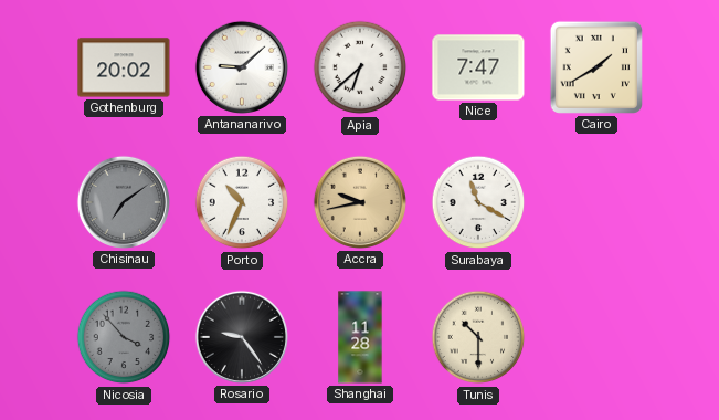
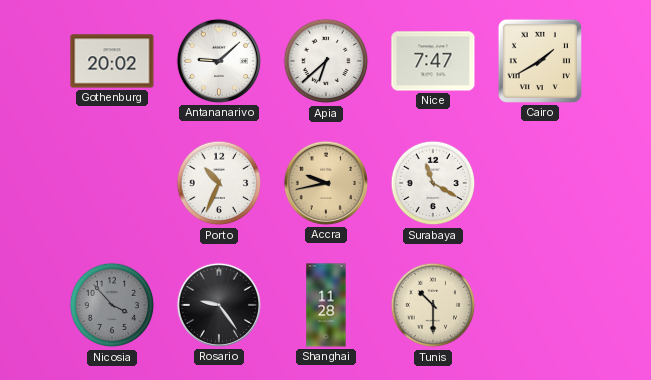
Chisinau: 7:09 -> none
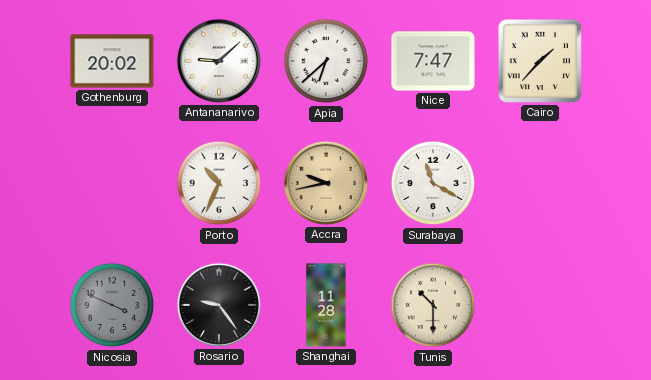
Cairo: 1:40 -> 1:37
Nicosia: 3:53 -> 3:49
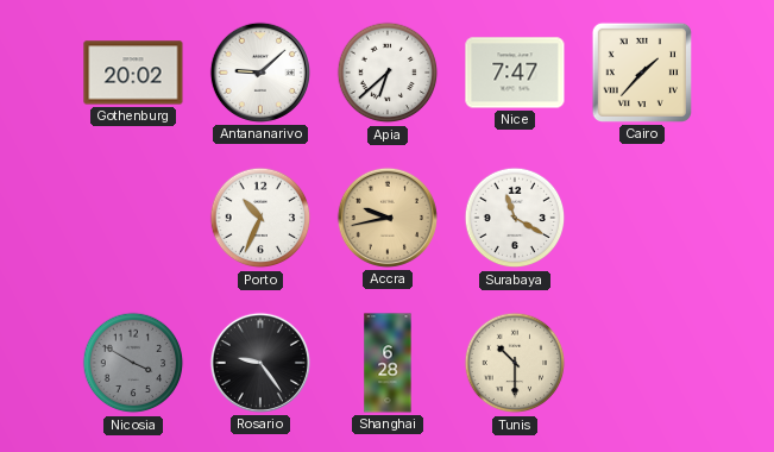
Nicosia: 3:49 -> 3:50
Shanghai: 11:28 -> 6:28
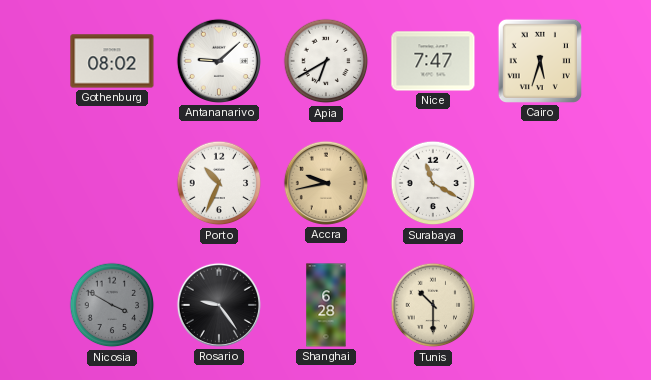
Gothenburg: 20:02 -> 08:02
Apia: 6:38 -> 6:40
Cairo: 1:37 -> 5:33
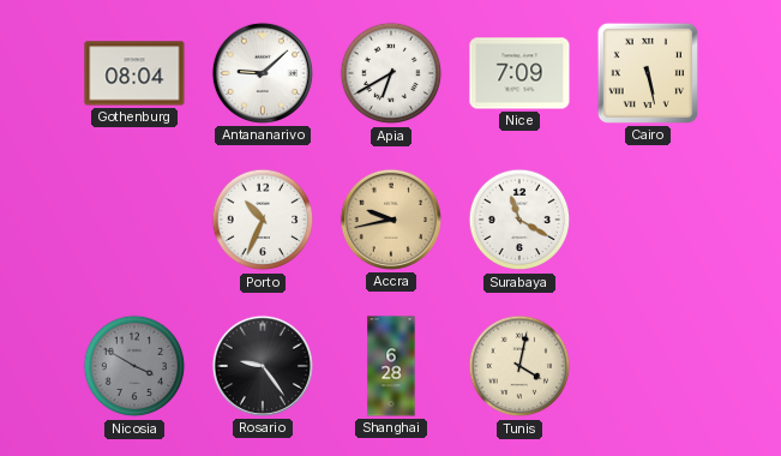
Gothenburg: 08:02 -> 08:04
Nice: 7:47 -> 7:09
Cairo: 5:33 -> 5:28
Tunis: 10:30 -> 4:02
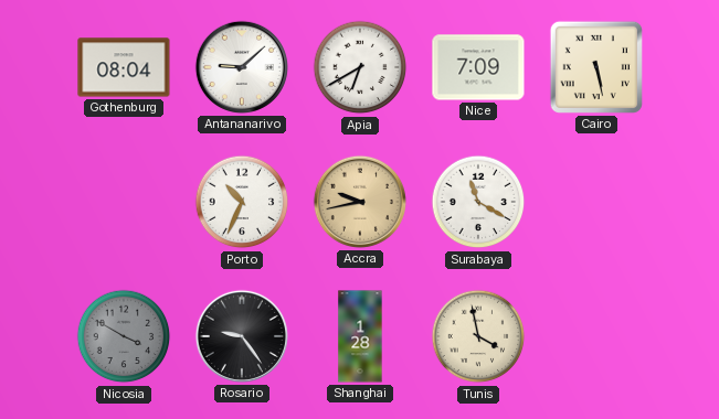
Shanghai: 6:28 -> 1:28
Tunis: 4:02 -> 3:58
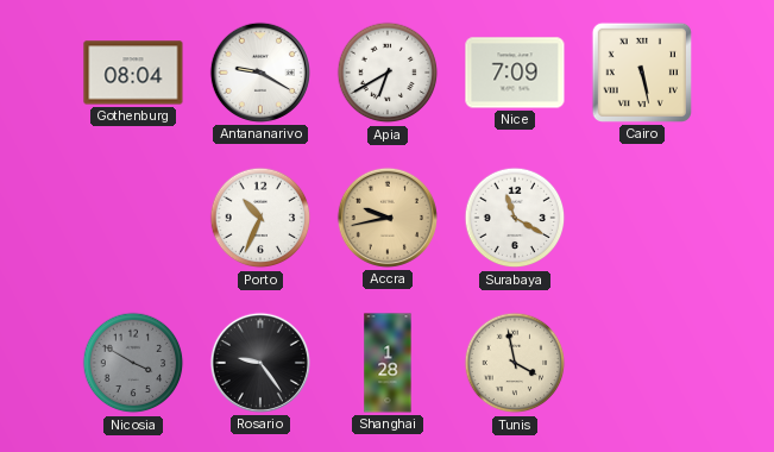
Antananarivo: 9:08 -> 9:20
